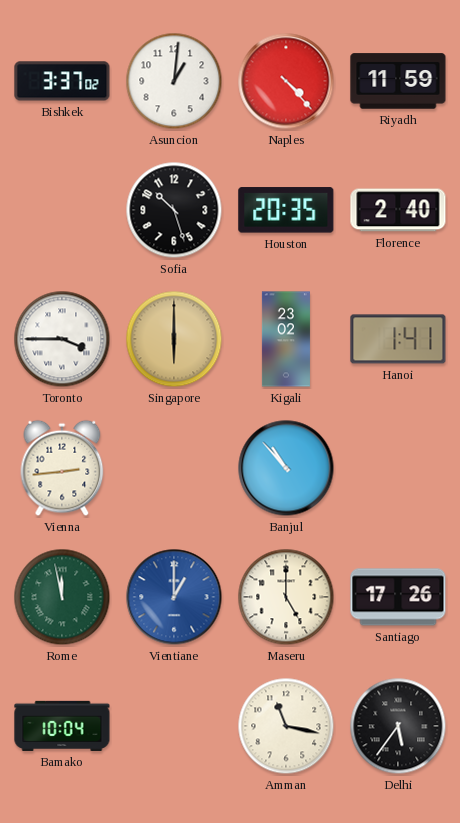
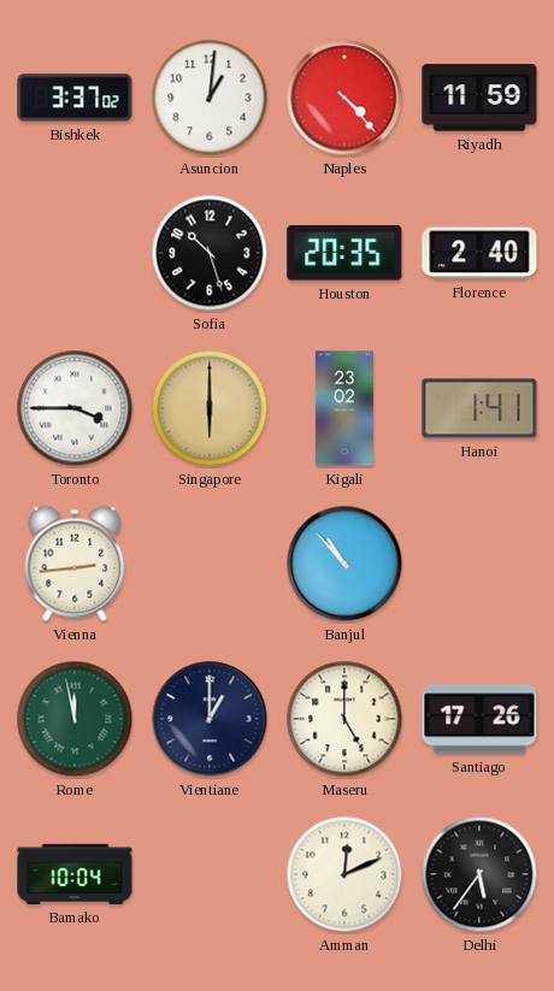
Vientiane dial: blue -> navy
Amman: 11:17 -> 12:11
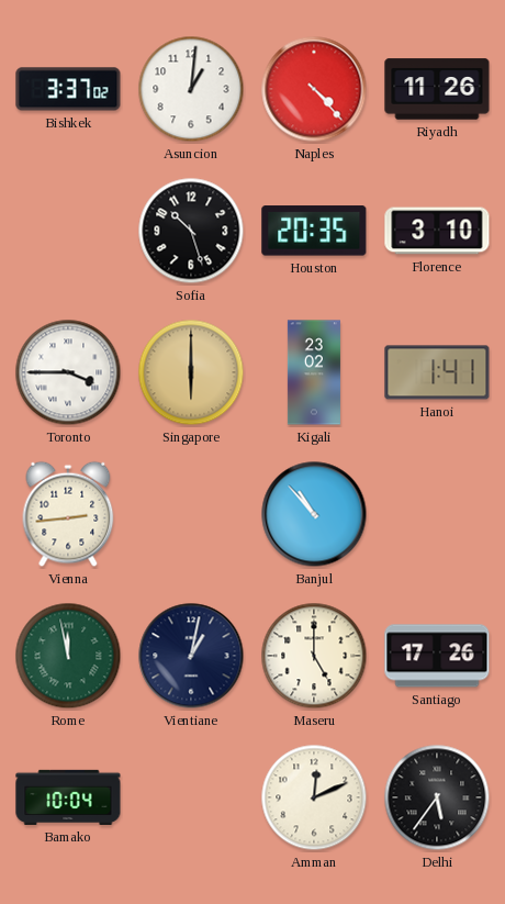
Riyadh: 11:59 -> 11:26
Florence: 2:40 -> 3:10
Vientiane: 1:00 -> 1:02
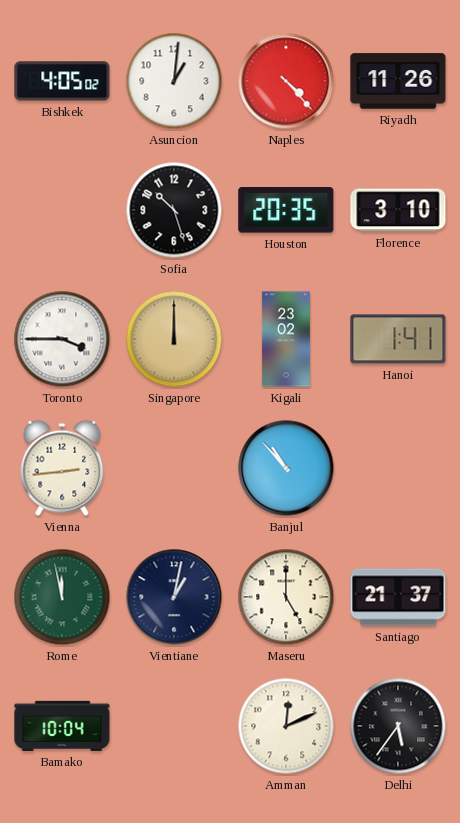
Bishkek: 3:37 -> 4:05
Singapore: 6:00 -> 12:00
Santiago: 17:26 -> 21:37
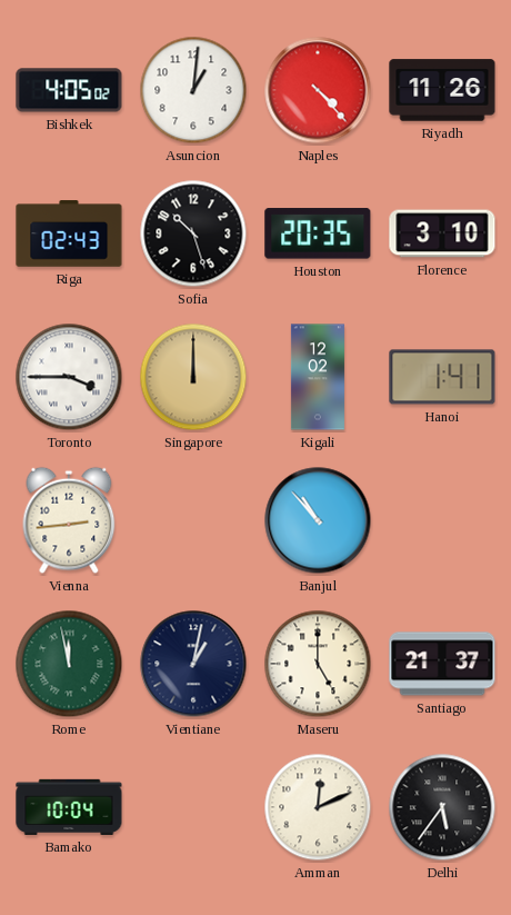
Riga: none -> 02:43
Kigali: 23:02 -> 12:02
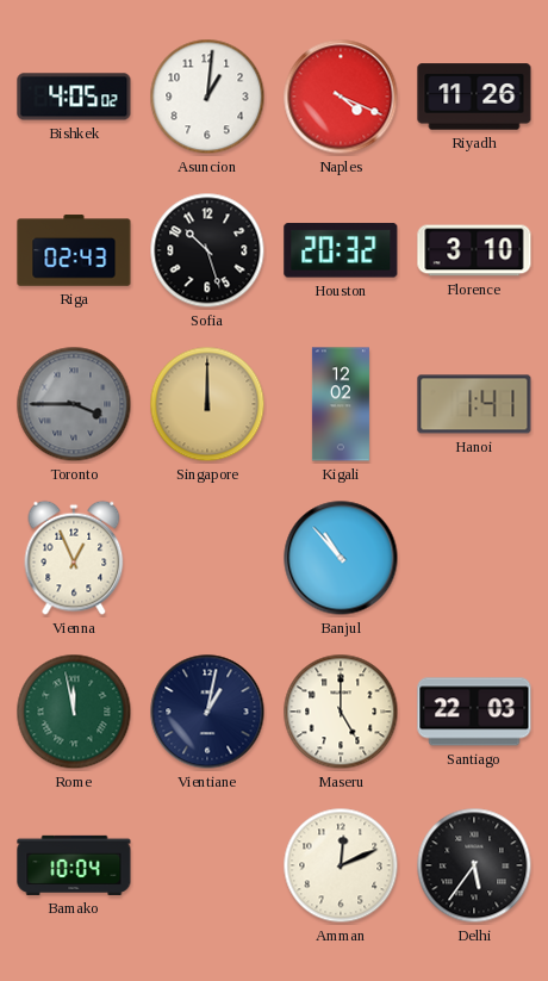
Naples: 4:23 -> 4:19
Houston: 20:35 -> 20:32
Toronto dial: white -> grey
Vienna: 2:44 -> 12:56
Santiago: 21:37 -> 22:03
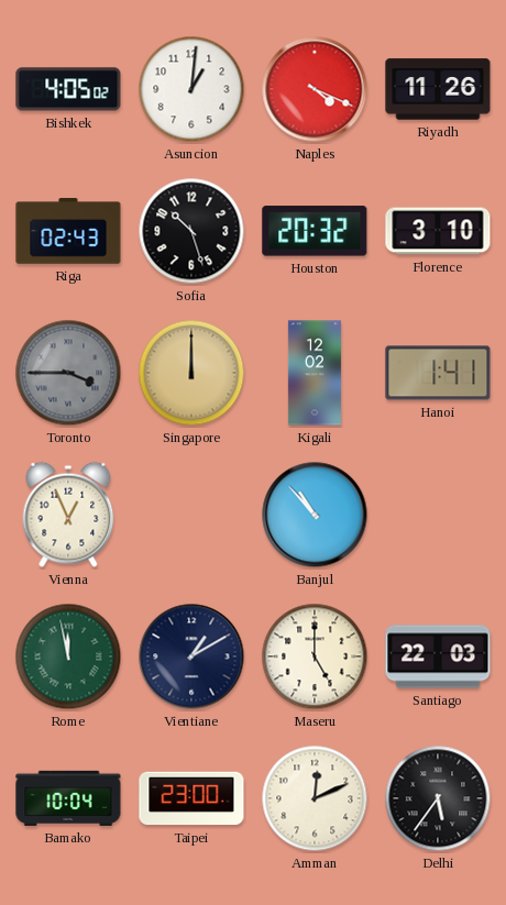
Vientiane: 1:02 -> 1:10
Taipei: none -> 23:00
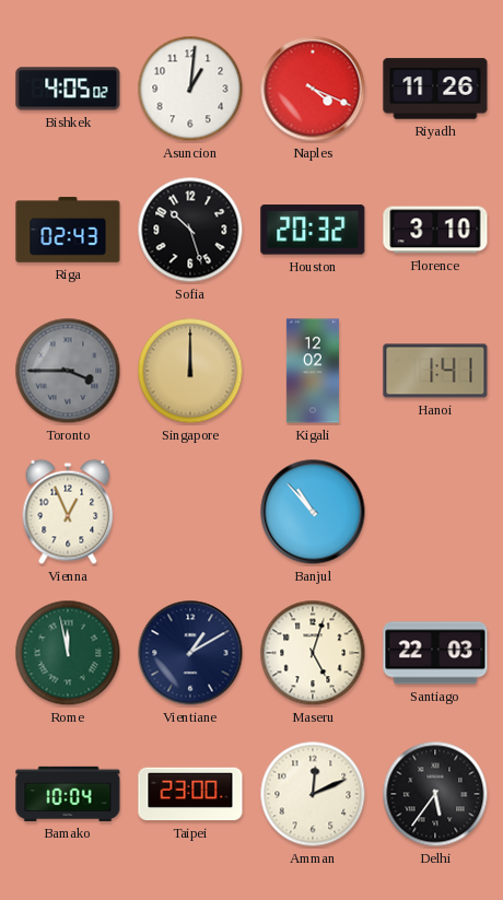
Maseru: 5:00 -> 5:03
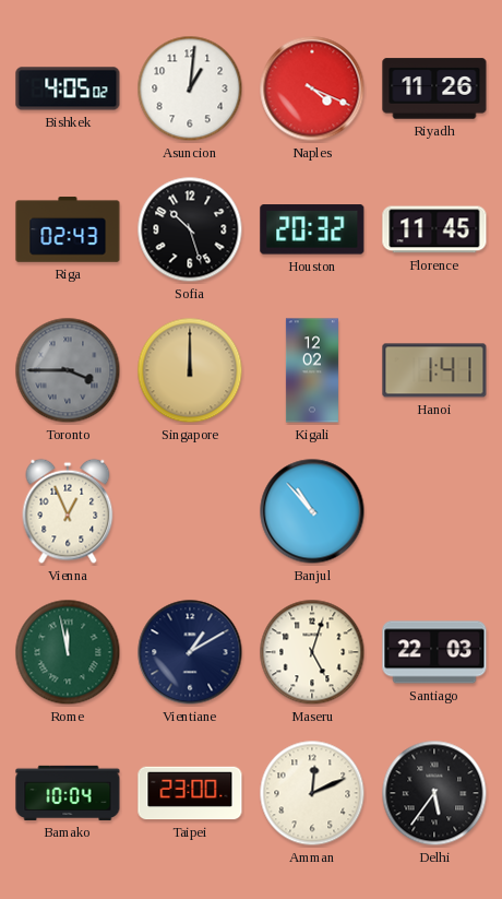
Florence: 3:10 -> 11:45
